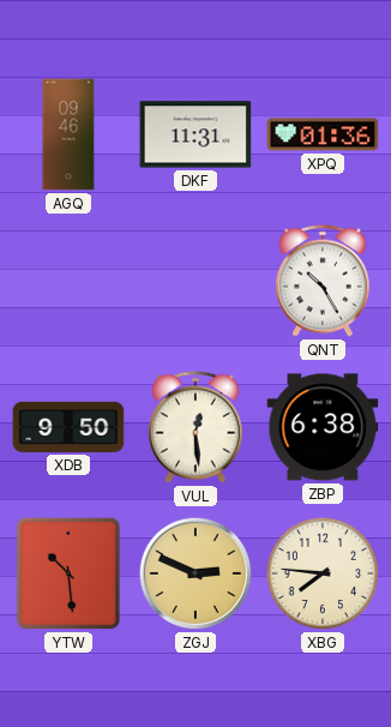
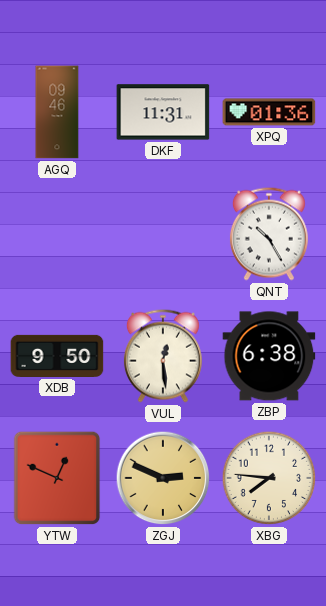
YTW: 10:29 -> 12:49
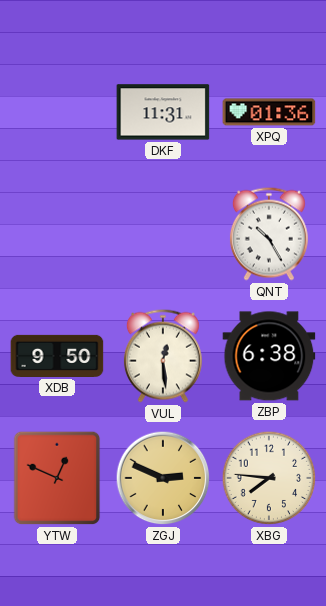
AGQ: 09:46 -> none
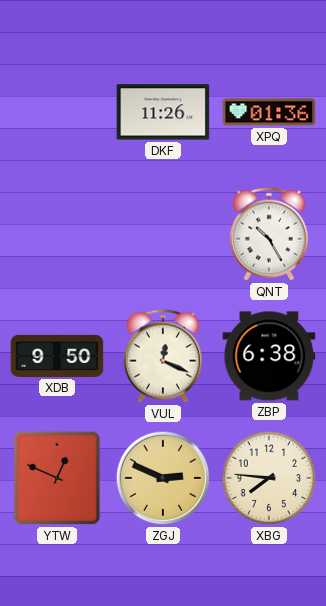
DKF: 11:31 -> 11:26
VUL: 12:29 -> 12:19
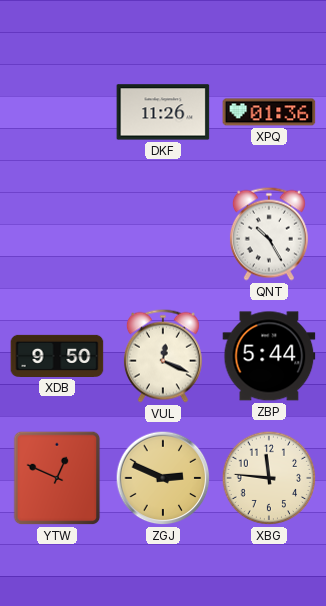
ZBP: 6:38 -> 5:44
XBG: 7:46 -> 11:46
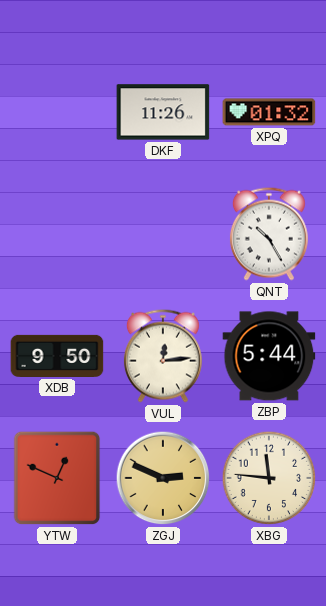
XPQ: 01:36 -> 01:32
VUL: 12:19 -> 12:14
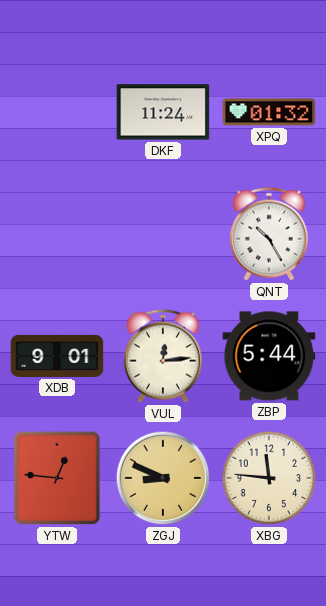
DKF: 11:26 -> 11:24
XDB: 9:50 -> 9:01
YTW: 12:49 -> 12:46
ZGJ: 2:49 -> 8:49
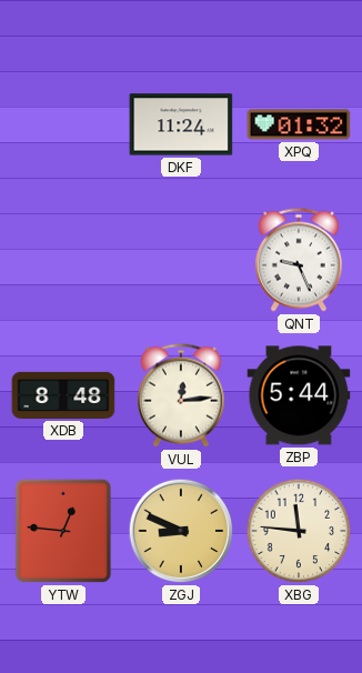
QNT: 10:25 -> 9:26
XDB: 9:01 -> 8:48
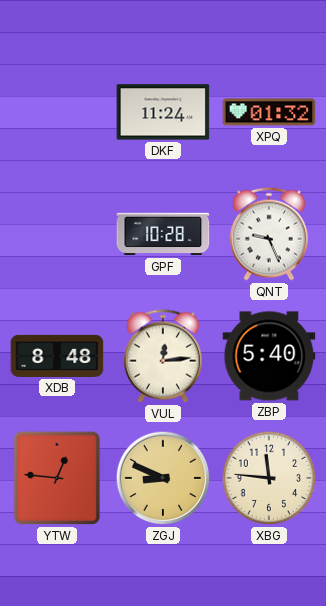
GPF: none -> 10:28
ZBP: 5:44 -> 5:40
